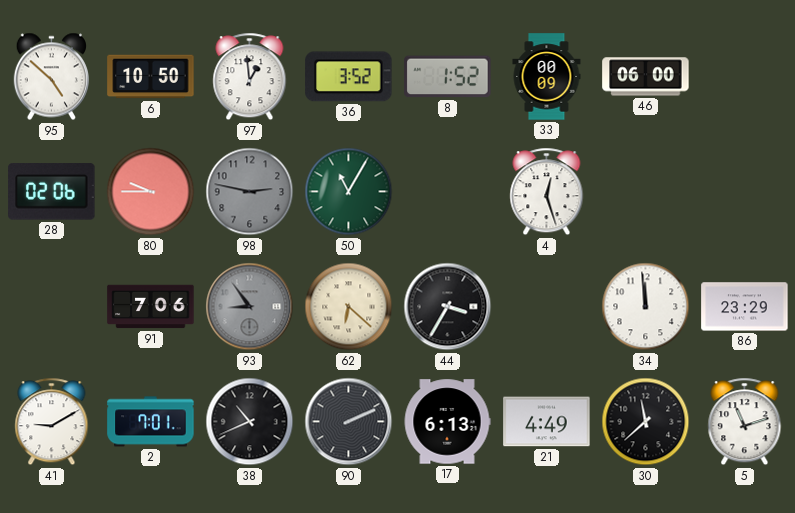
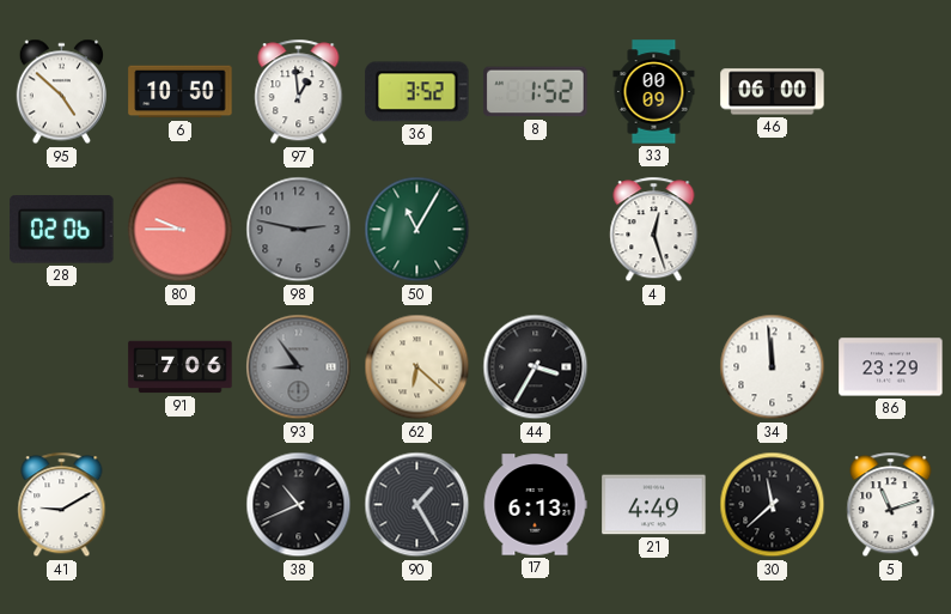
2: 7:01 -> none
90: 2:11 -> 1:25
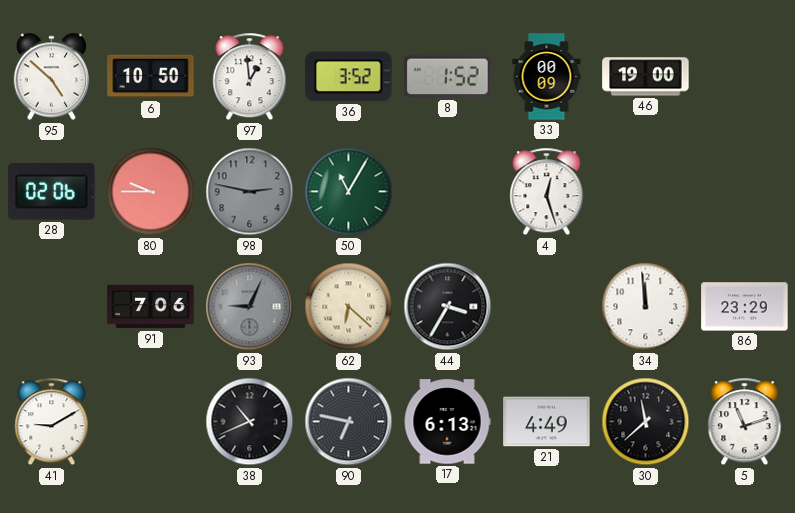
46: 06:00 -> 19:00
93: 8:54 -> 9:04
90: 1:25 -> 6:47
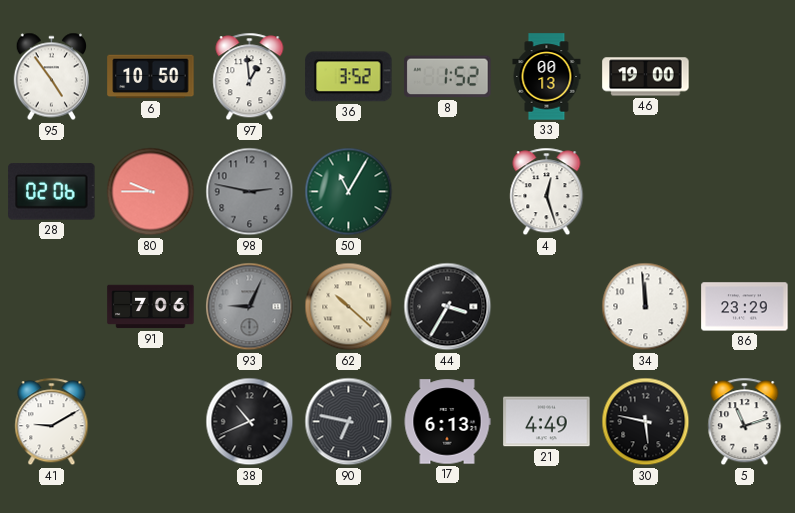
95: 4:52 -> 4:54
33: 00:09 -> 00:13
62: 6:22 -> 10:22
30: 11:38 -> 5:47
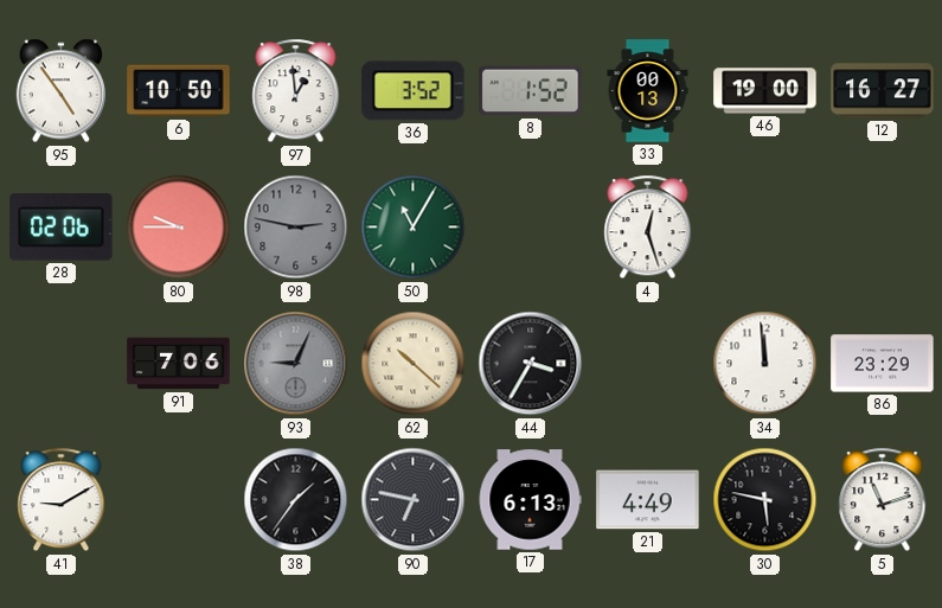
12: none -> 16:27
38: 10:41 -> 1:36
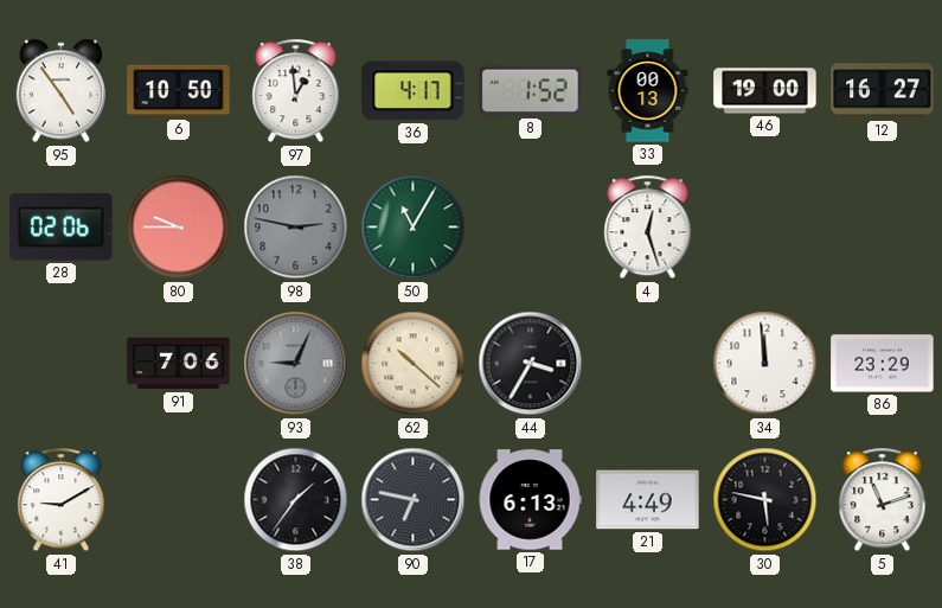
36: 3:52 -> 4:17
